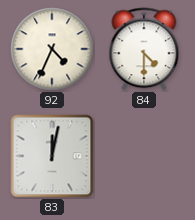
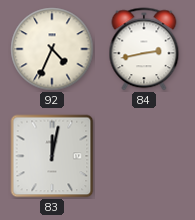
84: 4:30 -> 2:43
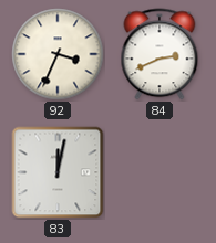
92: 4:34 -> 3:34
84: 2:43 -> 2:41
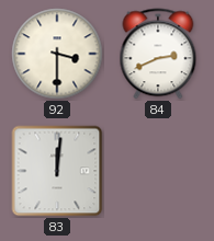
92: 3:34 -> 3:30
83: 12:02 -> 12:01
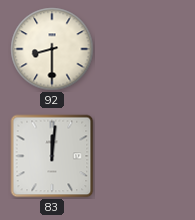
92: 3:30 -> 8:30
84: 2:41 -> none
